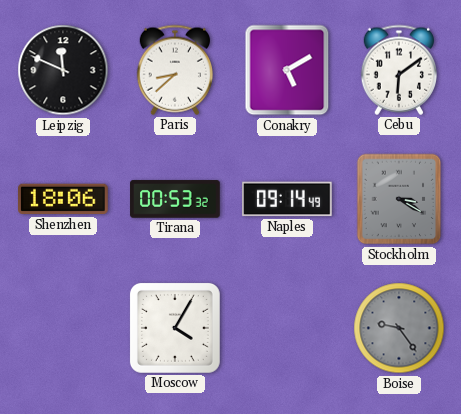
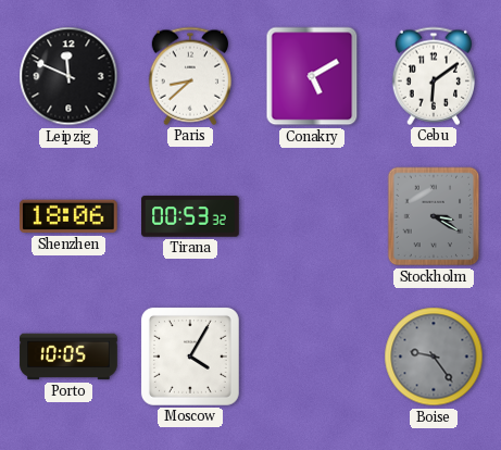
Naples: 09:14 -> none
Porto: none -> 10:05
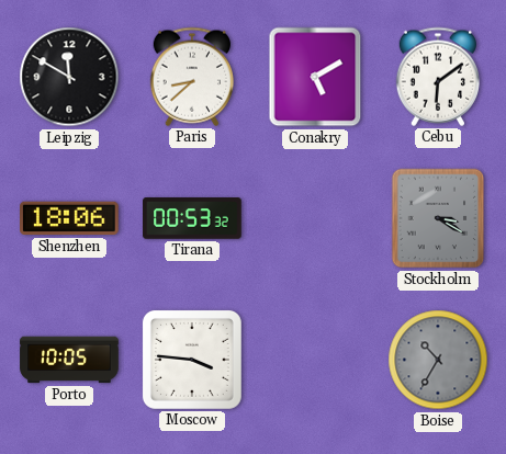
Leipzig: 11:49 -> 11:50
Moscow: 4:05 -> 3:46
Boise: 9:24 -> 10:35
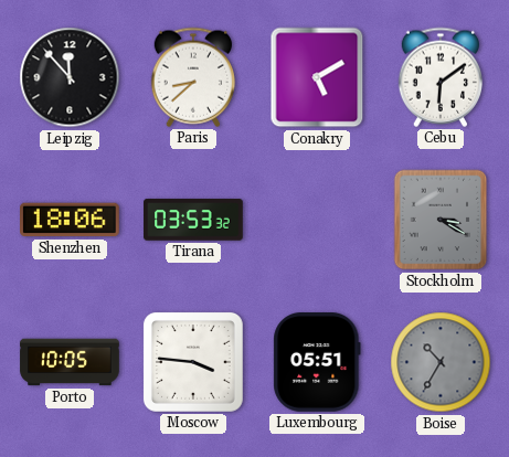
Leipzig: 11:50 -> 11:53
Tirana: 00:53 -> 03:53
Luxembourg: none -> 05:51
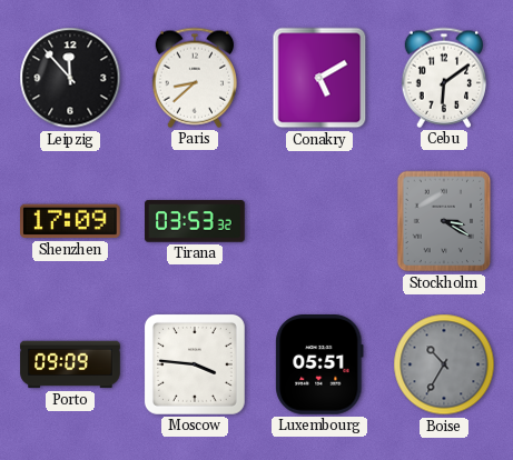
Shenzhen: 18:06 -> 17:09
Porto: 10:05 -> 09:09
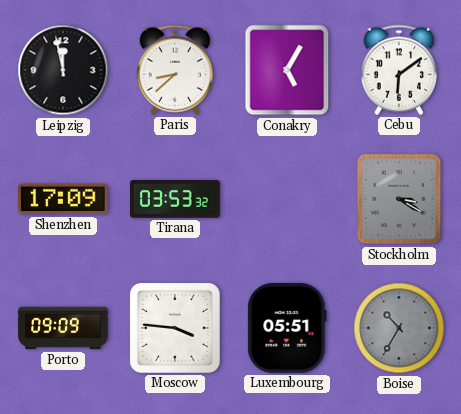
Leipzig: 11:53 -> 11:58
Conakry: 5:10 -> 5:05
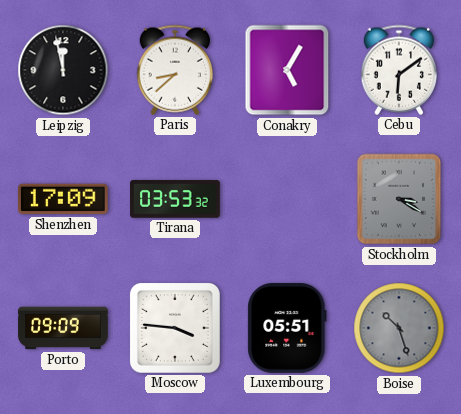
Boise: 10:35 -> 10:27
